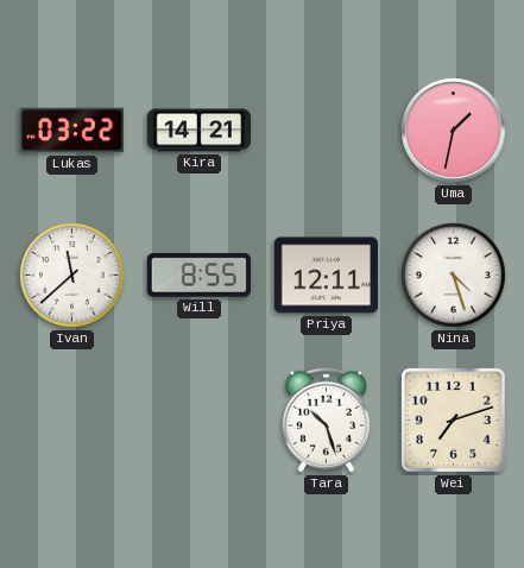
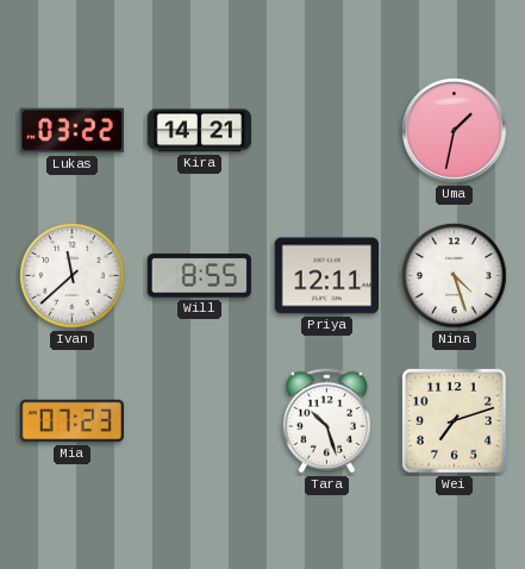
Mia: none -> 07:23
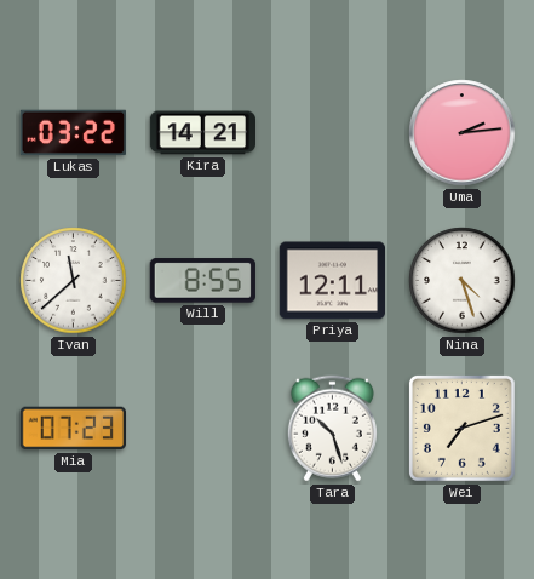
Uma: 1:32 -> 2:14
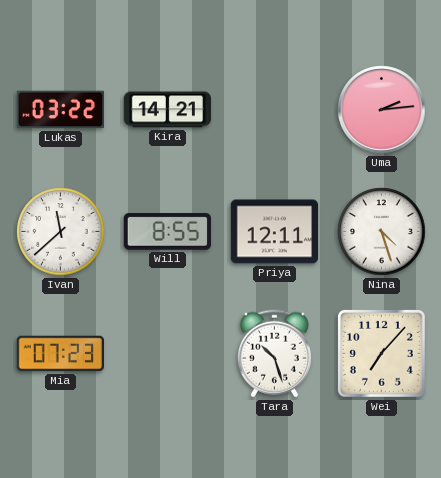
Wei: 7:12 -> 7:07
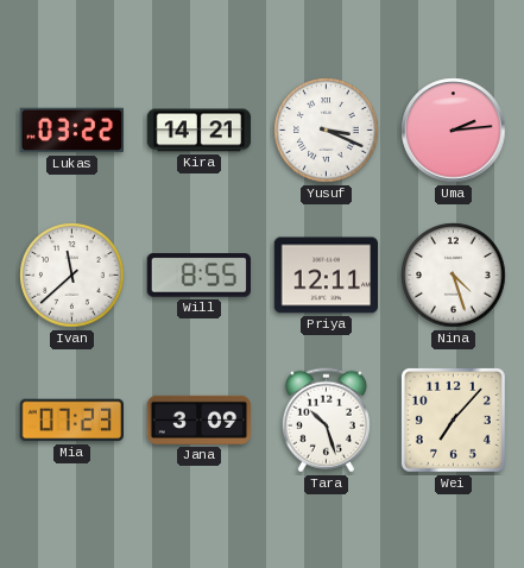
Yusuf: none -> 3:19
Jana: none -> 3:09
